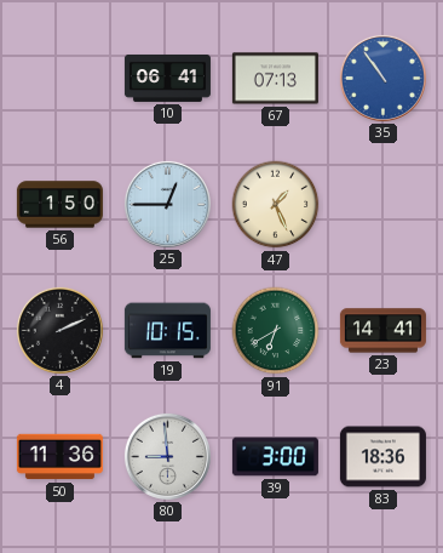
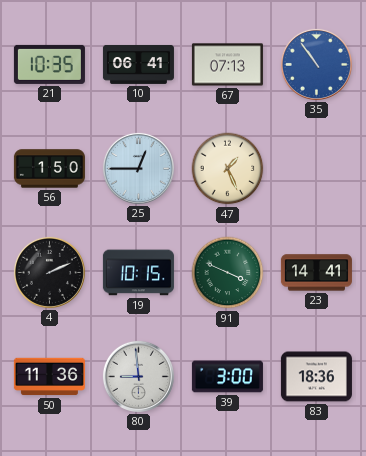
21: none -> 10:35
91: 6:40 -> 3:49
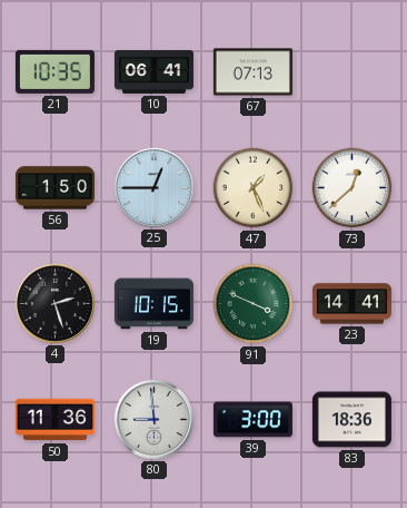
35: 10:54 -> none
73: none -> 12:38
4: 2:11 -> 2:27
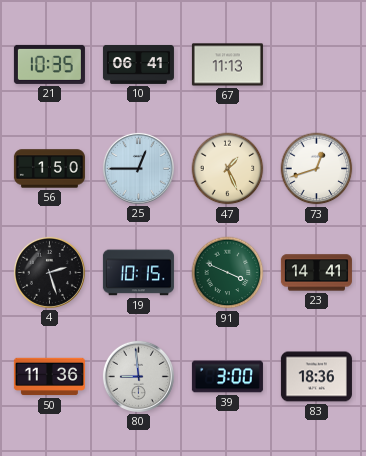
67: 07:13 -> 11:13
73: 12:38 -> 12:42
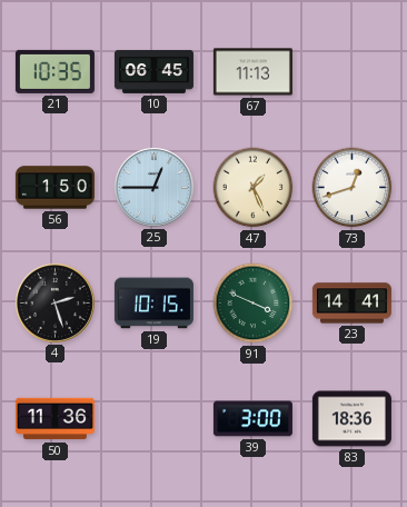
10: 06:41 -> 06:45
80: 8:59 -> none
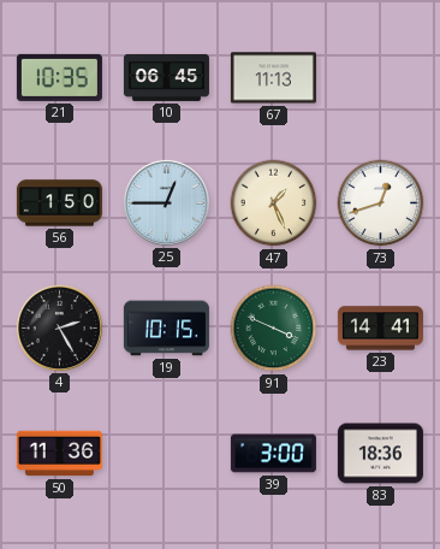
4: 2:27 -> 2:25
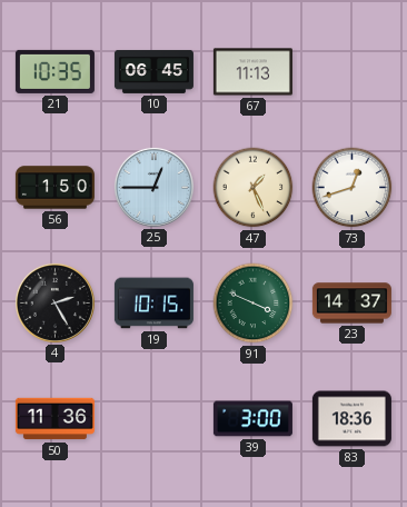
23: 14:41 -> 14:37
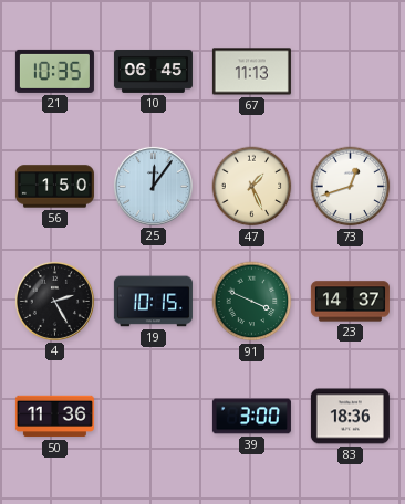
25: 12:45 -> 12:06
